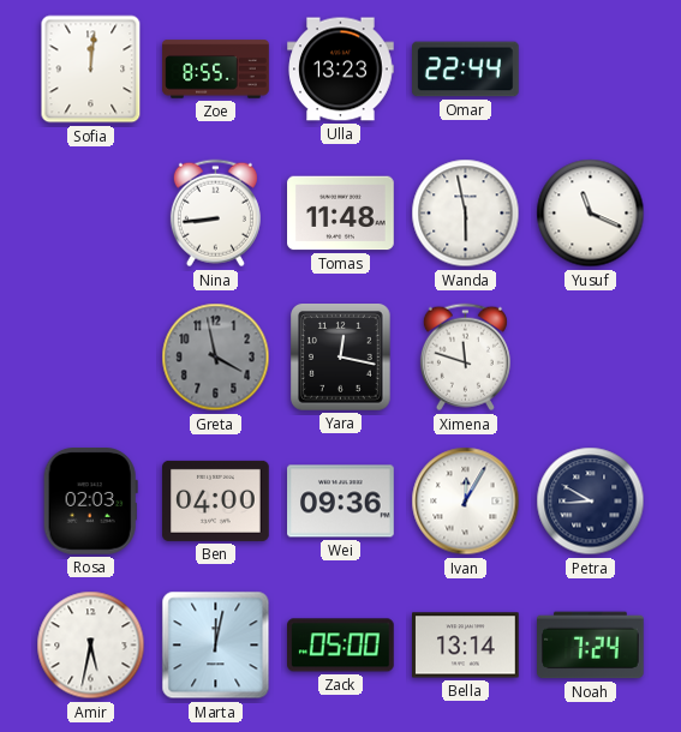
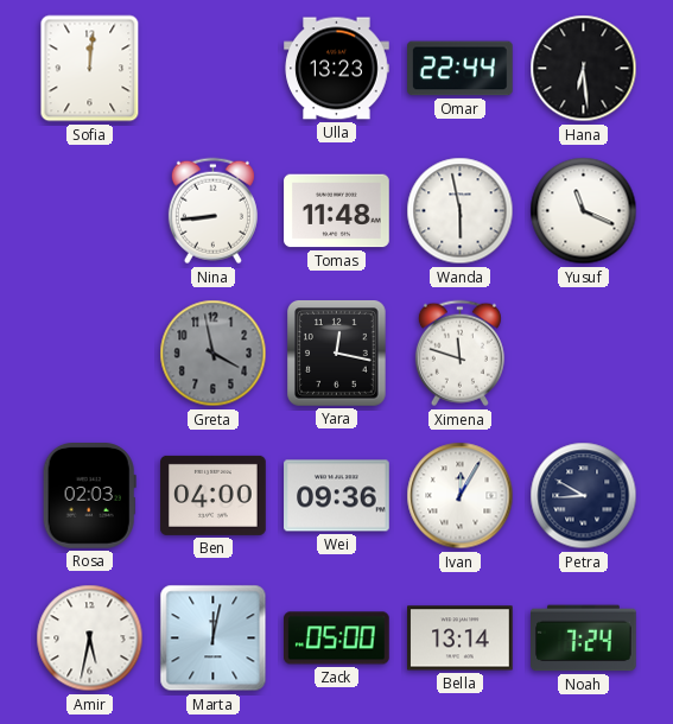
Zoe: 8:55 -> none
Hana: none -> 6:29
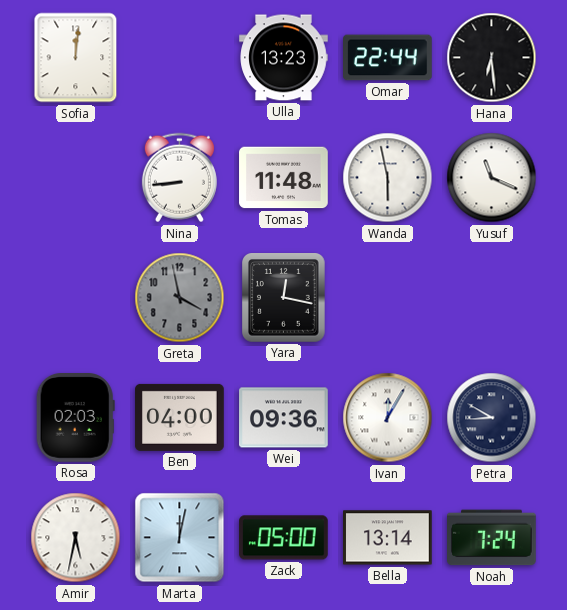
Ximena: 11:48 -> none
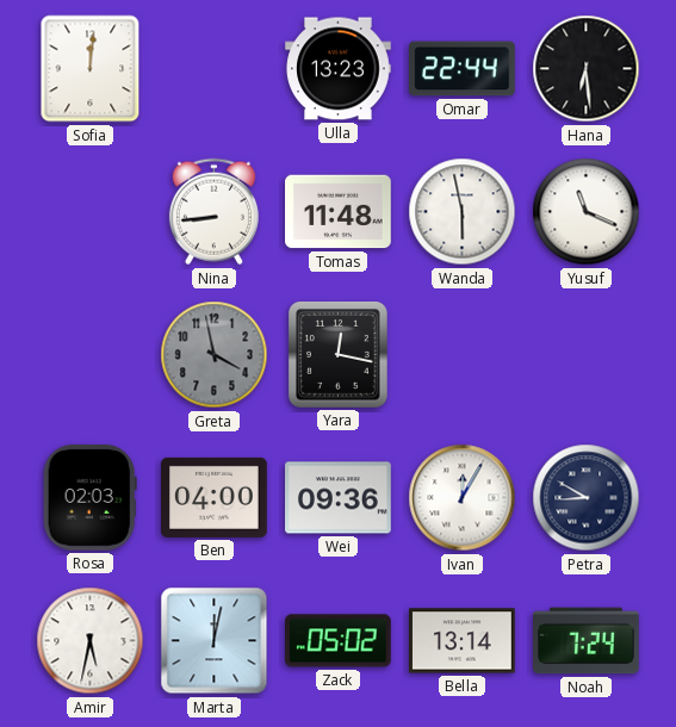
Zack: 05:00 -> 05:02
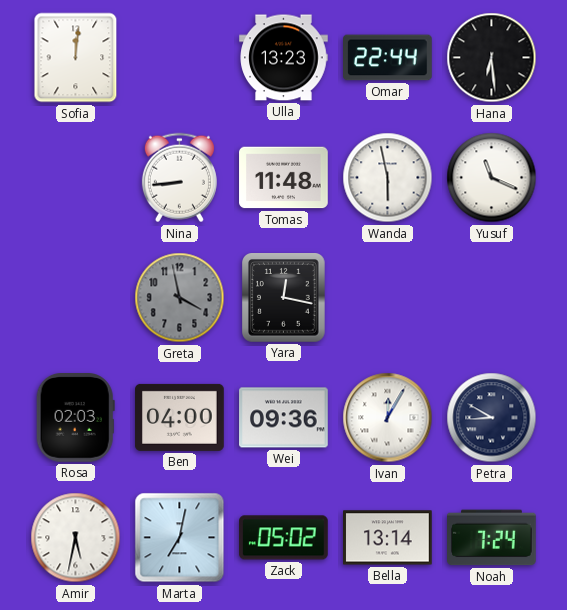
Marta: 12:02 -> 7:02
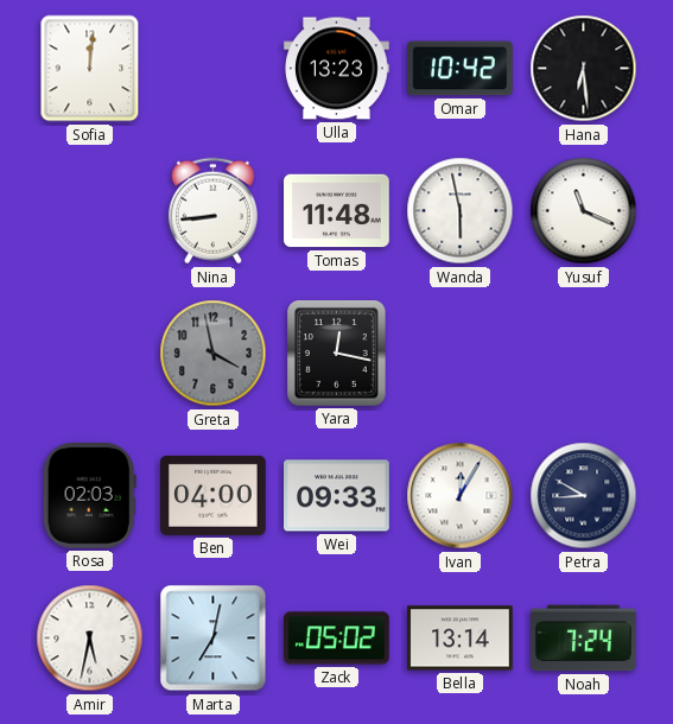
Omar: 22:44 -> 10:42
Wei: 09:36 -> 09:33
